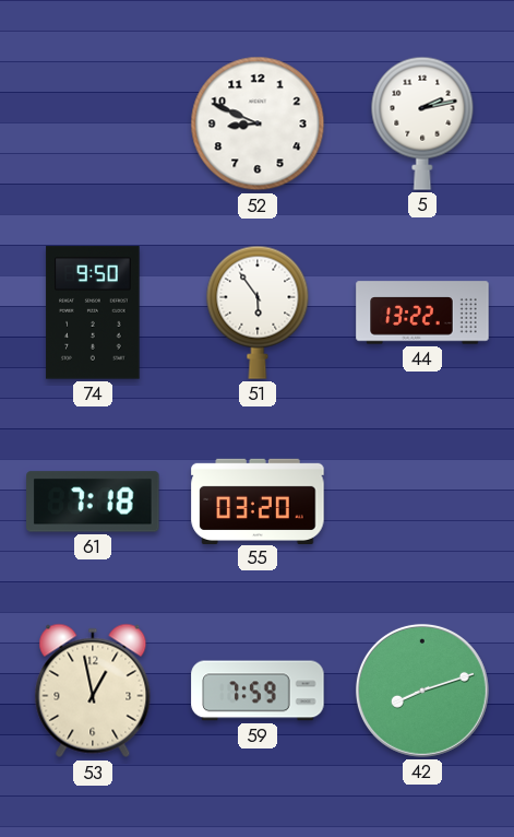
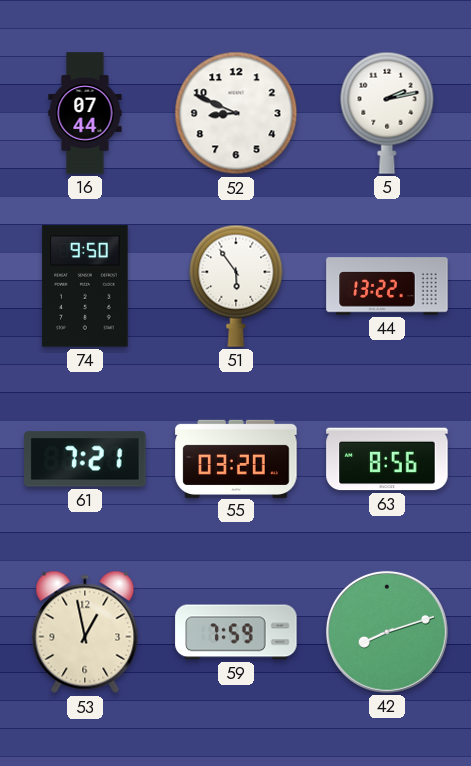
16: none -> 07:44
61: 7:18 -> 7:21
63: none -> 8:56
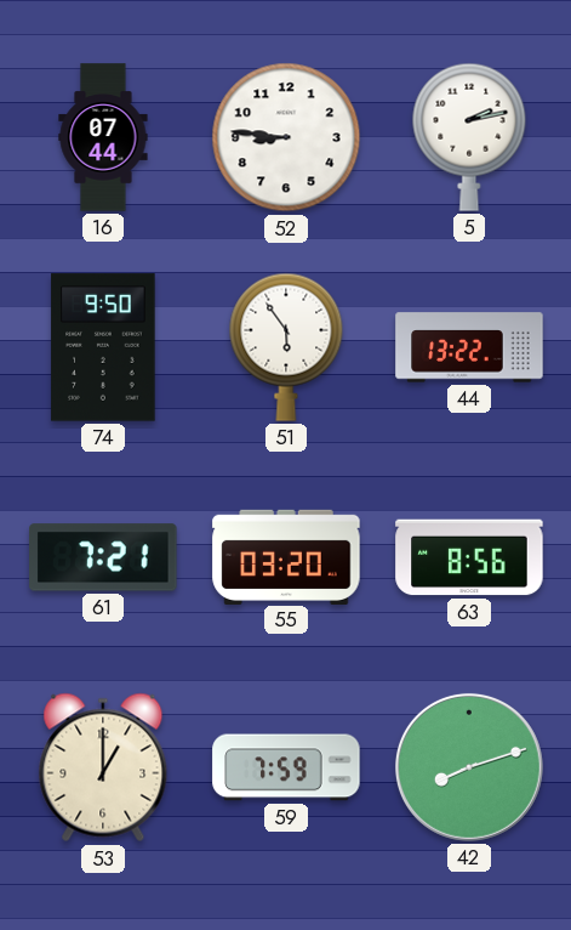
52: 8:49 -> 8:46
53: 12:58 -> 1:00
